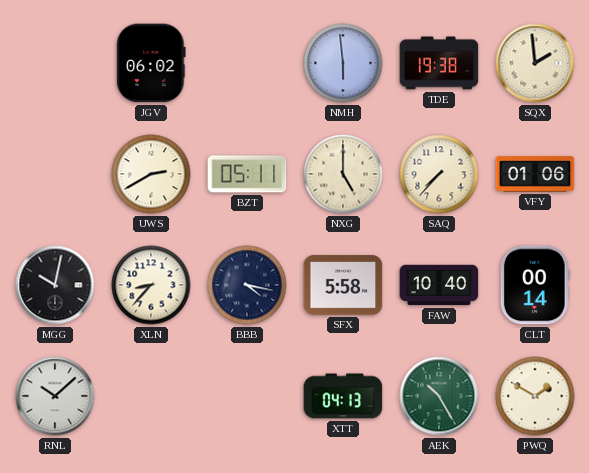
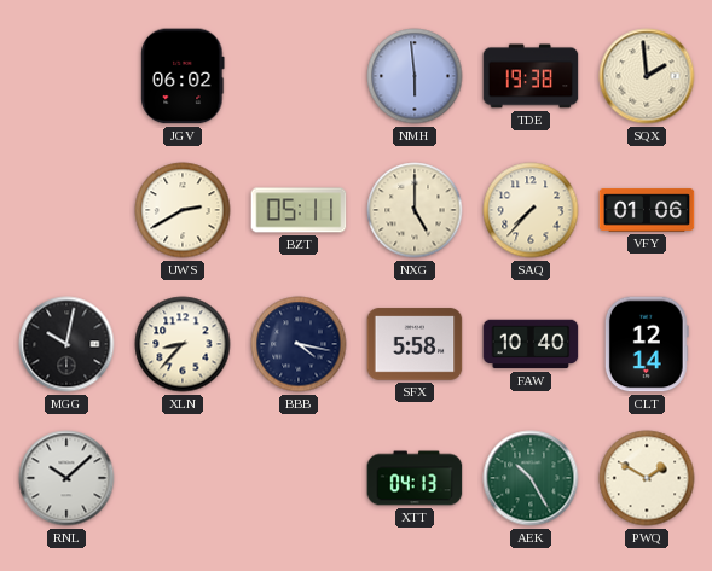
CLT: 00:14 -> 12:14
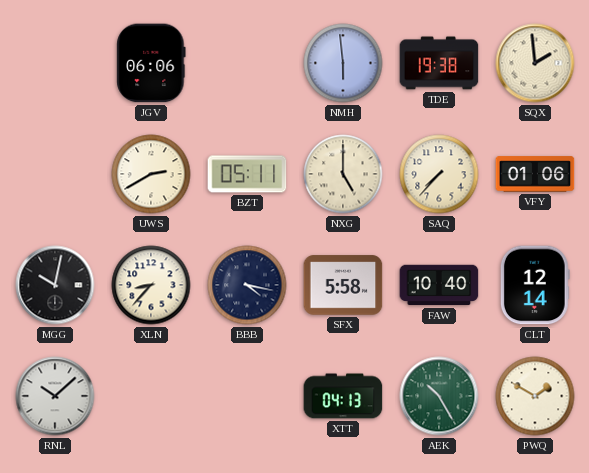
JGV: 06:02 -> 06:06
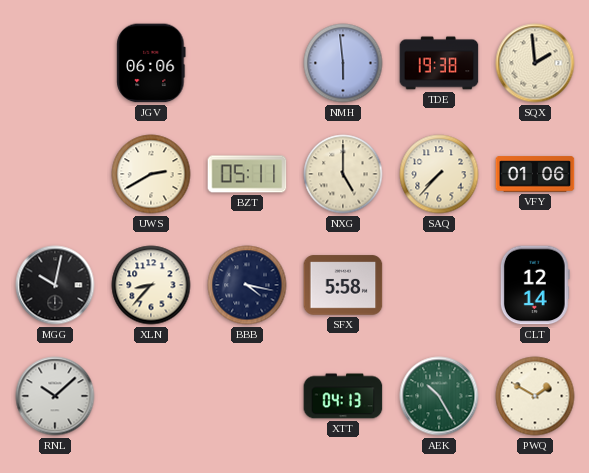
FAW: 10:40 -> none
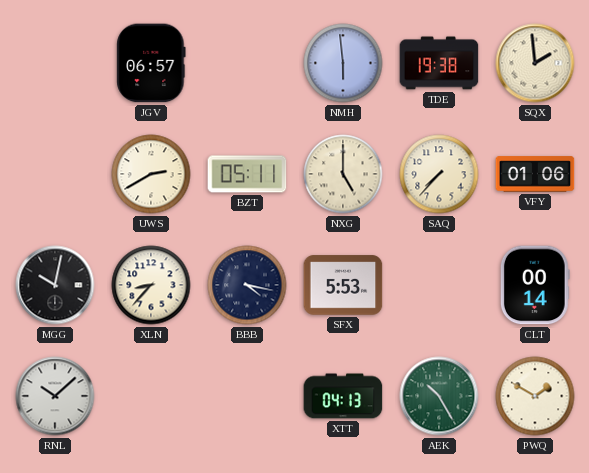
JGV: 06:06 -> 06:57
SFX: 5:58 -> 5:53
CLT: 12:14 -> 00:14
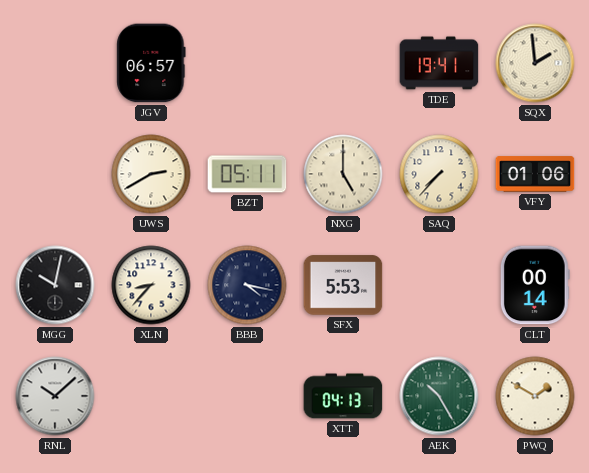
NMH: 5:59 -> none
TDE: 19:38 -> 19:41
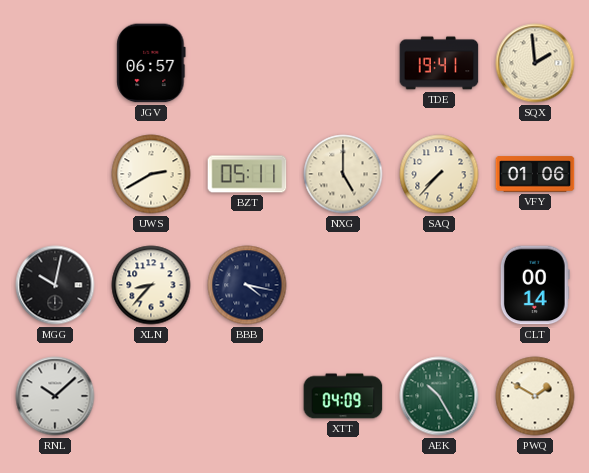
SFX: 5:53 -> none
XTT: 04:13 -> 04:09
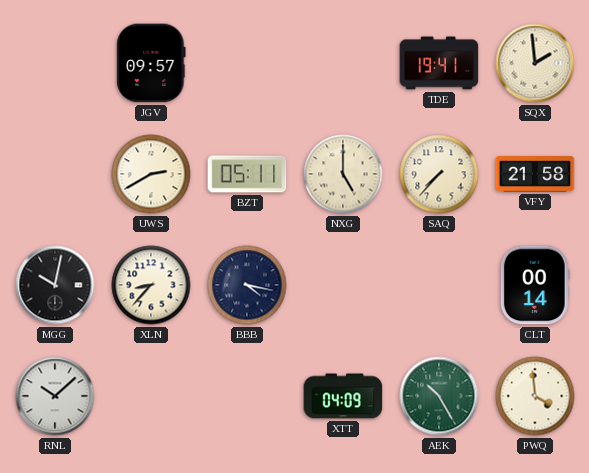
JGV: 06:57 -> 09:57
VFY: 01:06 -> 21:58
PWQ: 1:50 -> 3:59
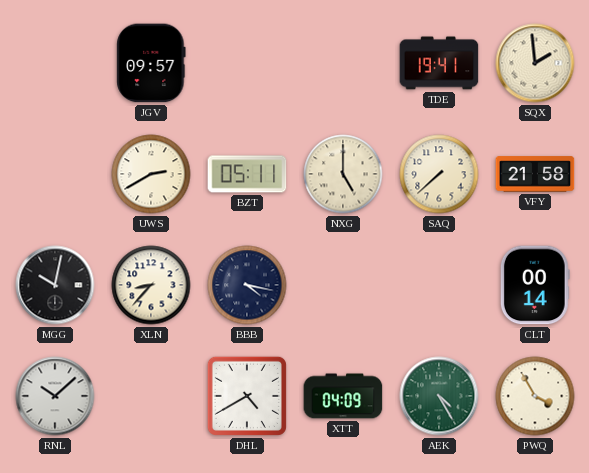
SAQ: 7:37 -> 7:38
DHL: none -> 4:40
AEK: 10:25 -> 4:25
PWQ: 3:59 -> 3:55
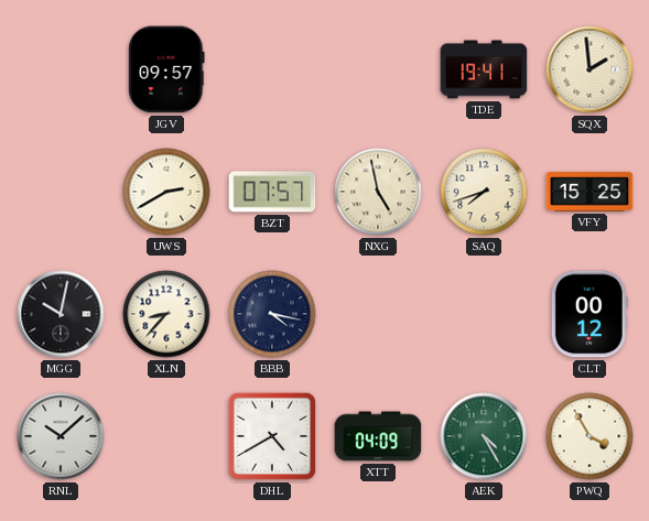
BZT: 05:11 -> 07:57
NXG: 5:00 -> 4:58
SAQ: 7:38 -> 7:42
VFY: 21:58 -> 15:25
CLT: 00:14 -> 00:12
